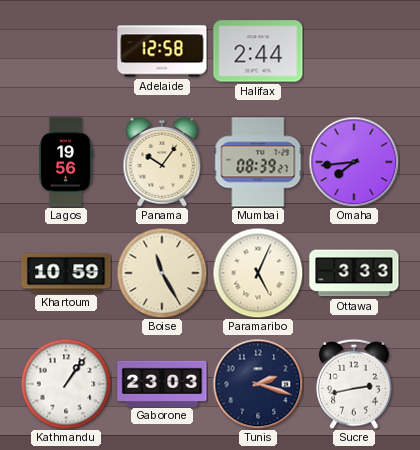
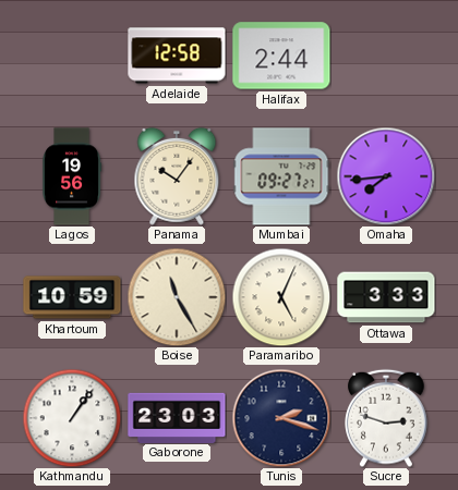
Mumbai: 08:39 -> 09:27
Sucre: 2:43 -> 2:48
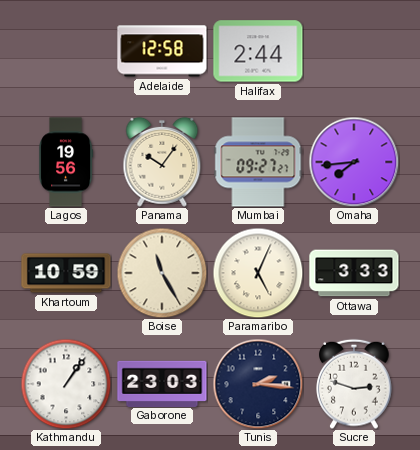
Tunis: 2:18 -> 2:16
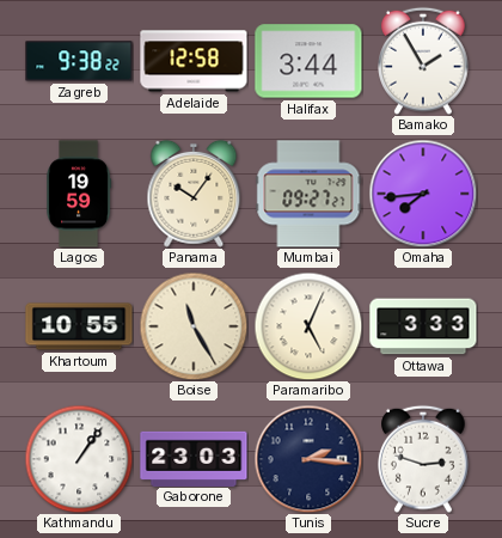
Zagreb: none -> 9:38
Halifax: 2:44 -> 3:44
Bamako: none -> 1:55
Lagos: 19:56 -> 19:59
Khartoum: 10:59 -> 10:55
